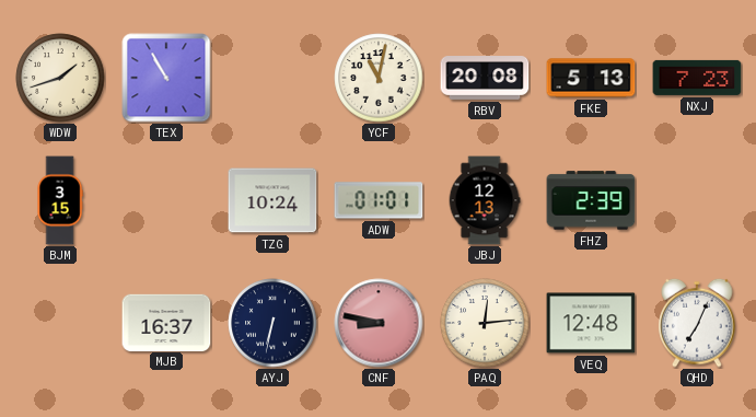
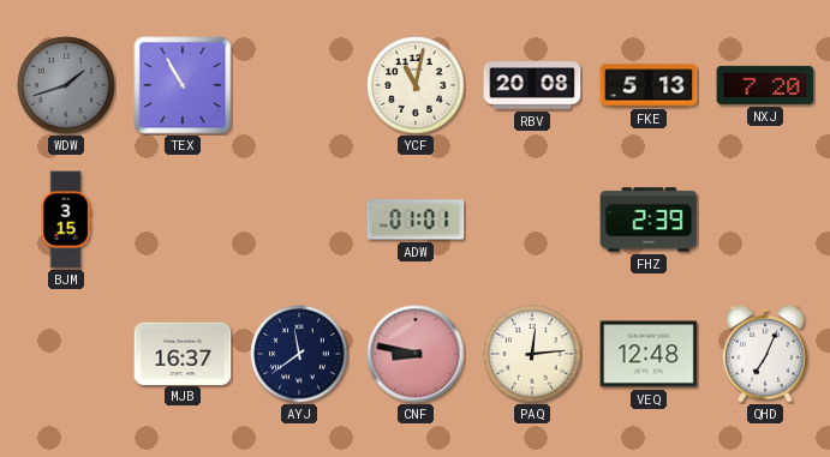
WDW dial: cream -> grey
NXJ: 7:23 -> 7:20
TZG: 10:24 -> none
JBJ: 12:13 -> none
AYJ: 6:32 -> 11:39
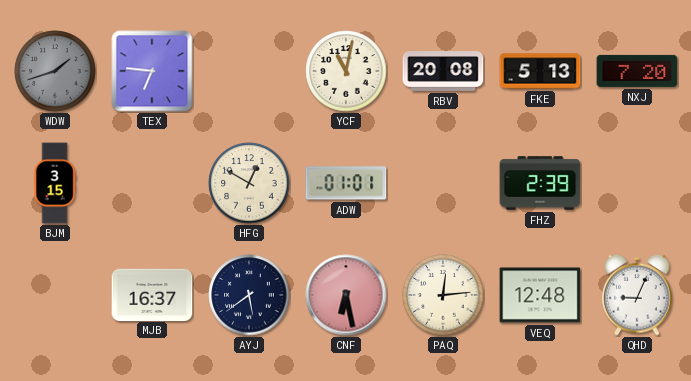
TEX: 10:55 -> 6:46
HFG: none -> 12:50
AYJ: 11:39 -> 5:39
CNF: 8:47 -> 6:28
QHD: 7:04 -> 9:04
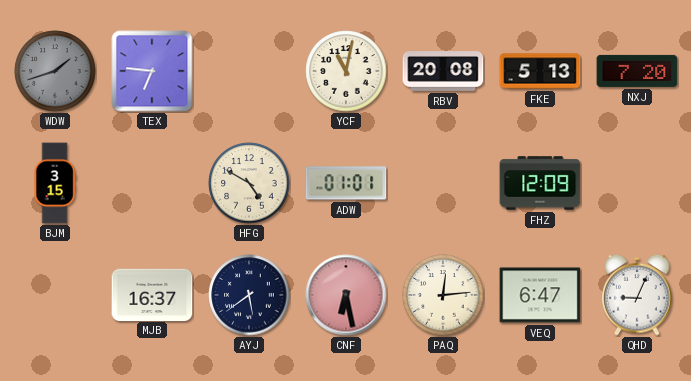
HFG: 12:50 -> 4:50
FHZ: 2:39 -> 12:09
VEQ: 12:48 -> 6:47
